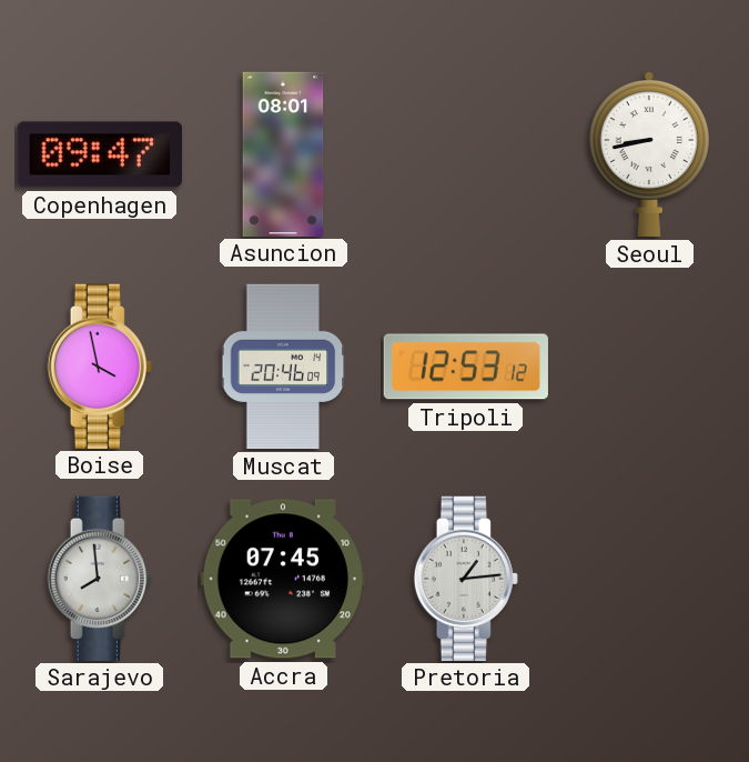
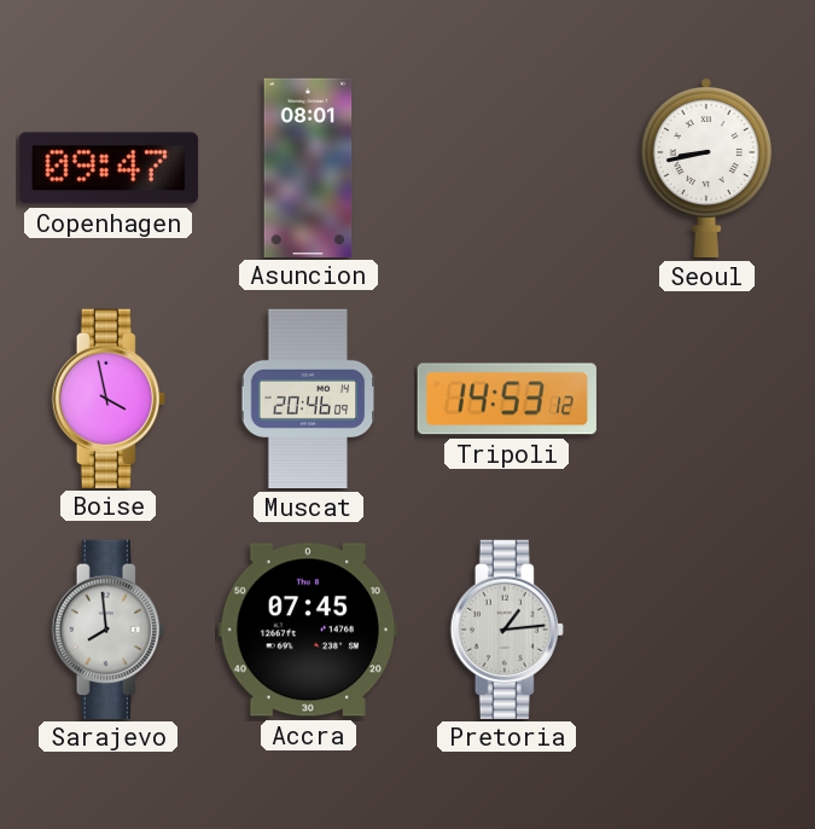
Tripoli: 12:53 -> 14:53
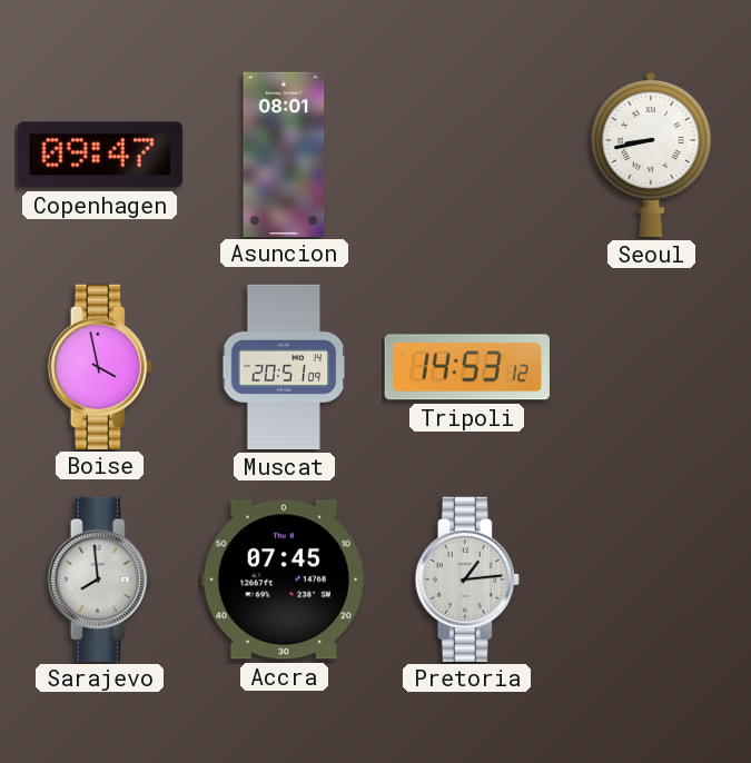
Muscat: 20:46 -> 20:51
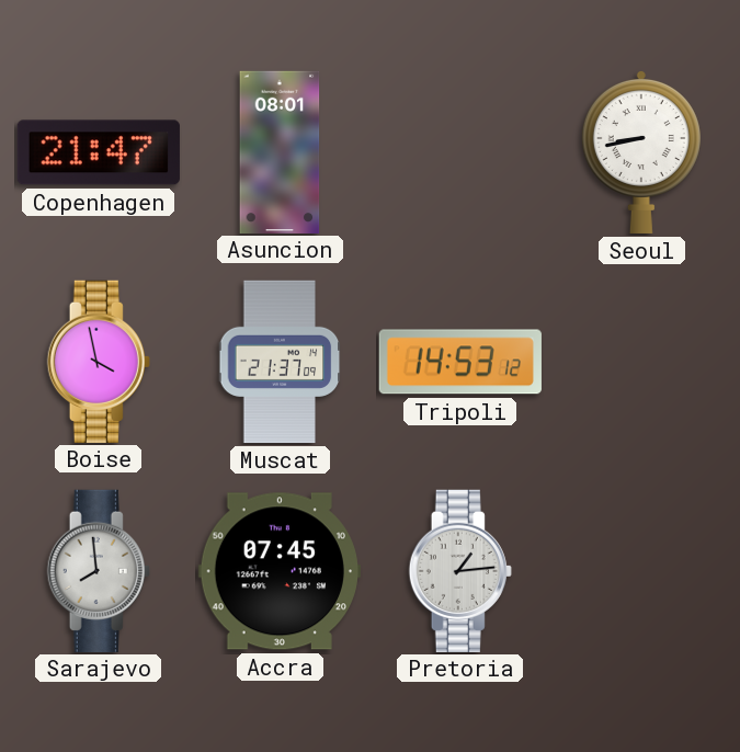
Copenhagen: 09:47 -> 21:47
Muscat: 20:51 -> 21:37
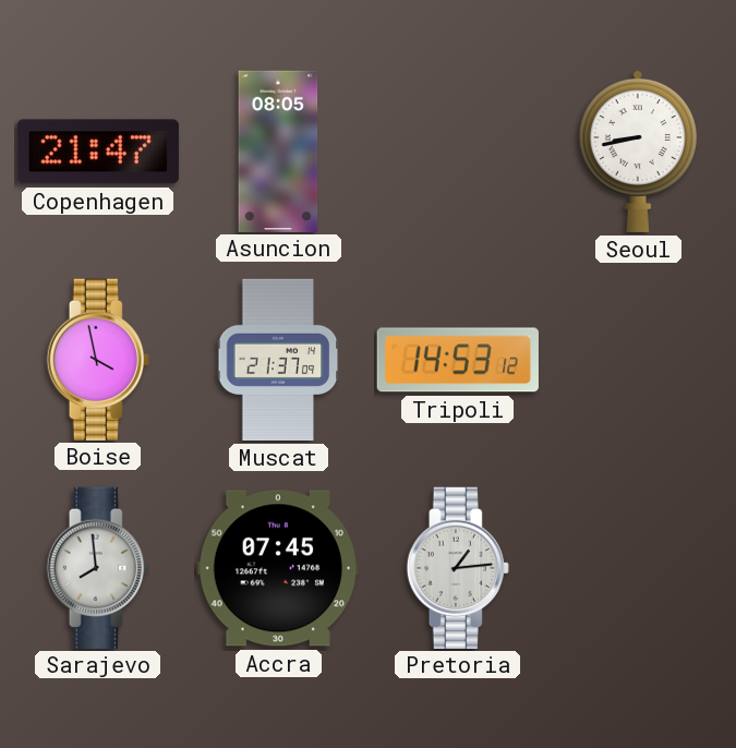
Asuncion: 08:01 -> 08:05
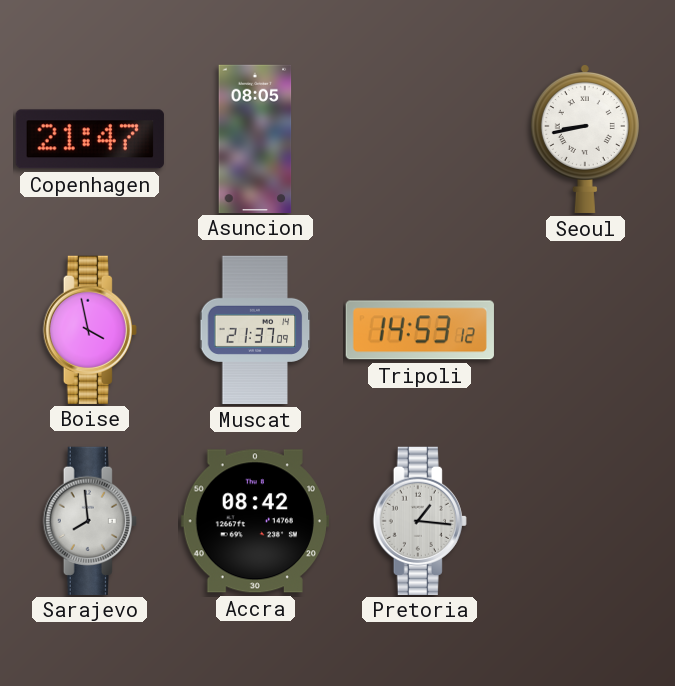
Accra: 07:45 -> 08:42
Pretoria: 1:14 -> 1:16
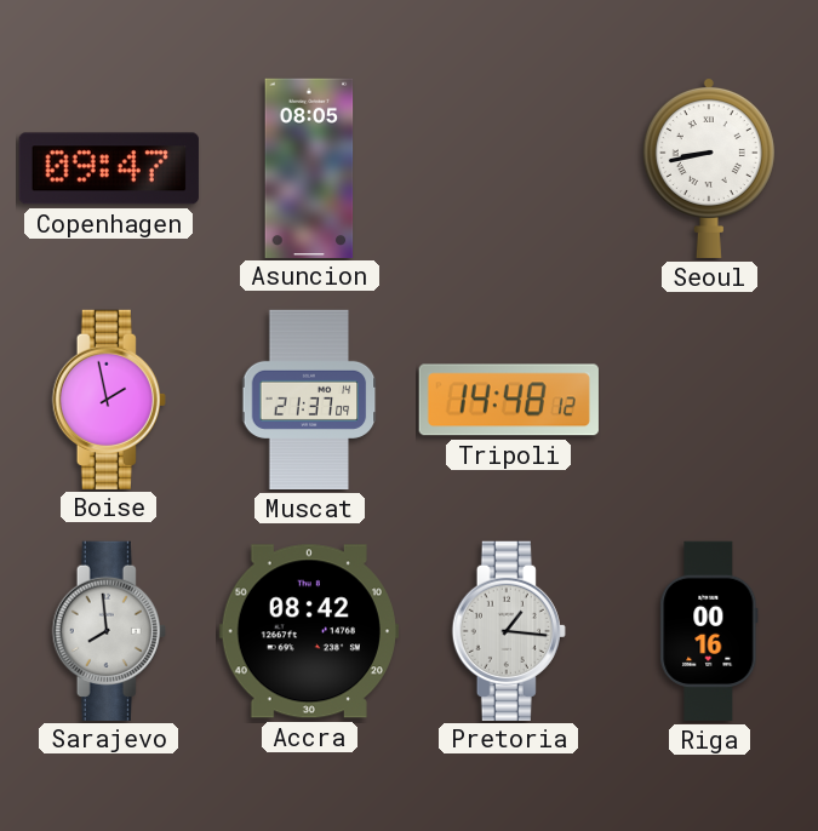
Copenhagen: 21:47 -> 09:47
Boise: 3:58 -> 1:58
Tripoli: 14:53 -> 14:48
Riga: none -> 00:16
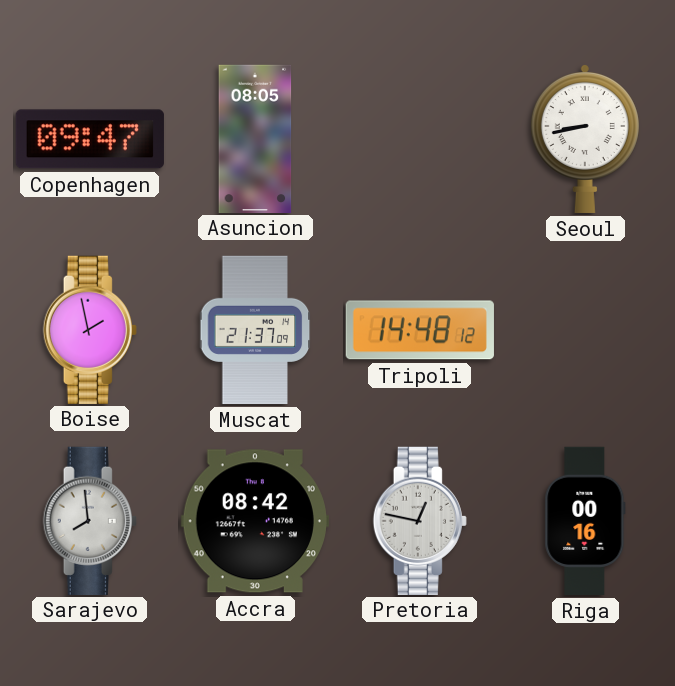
Pretoria: 1:16 -> 12:47
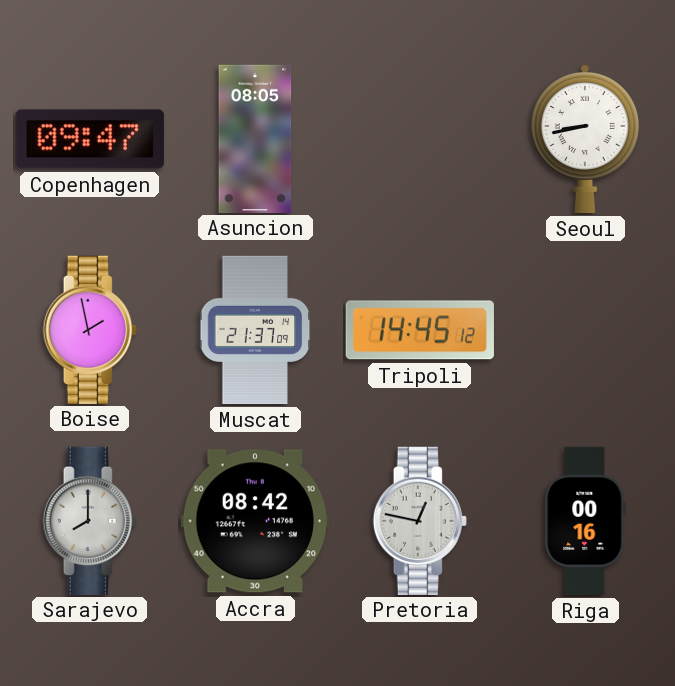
Tripoli: 14:48 -> 14:45
Sarajevo: 7:59 -> 8:00
